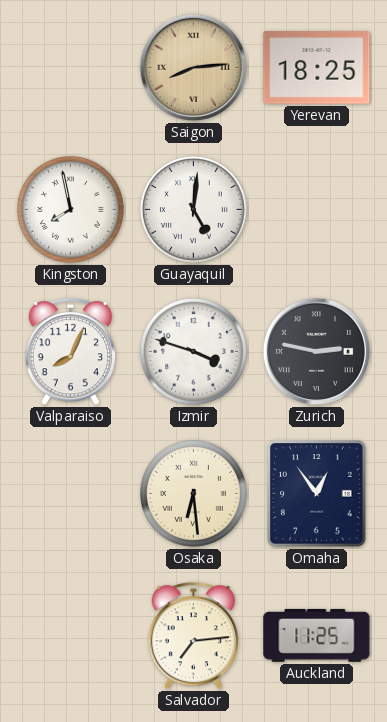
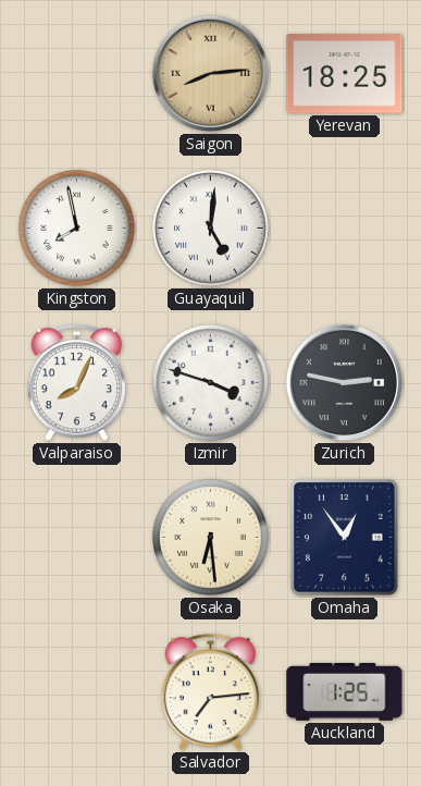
Auckland: 11:25 -> 1:25
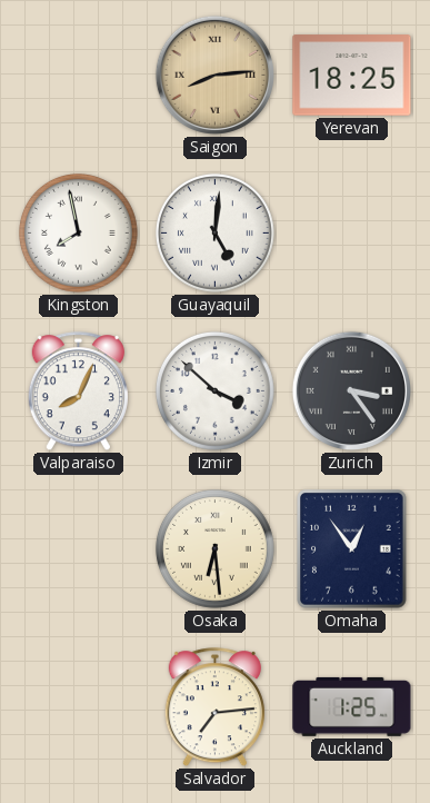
Izmir: 3:48 -> 3:52
Zurich: 2:47 -> 3:24
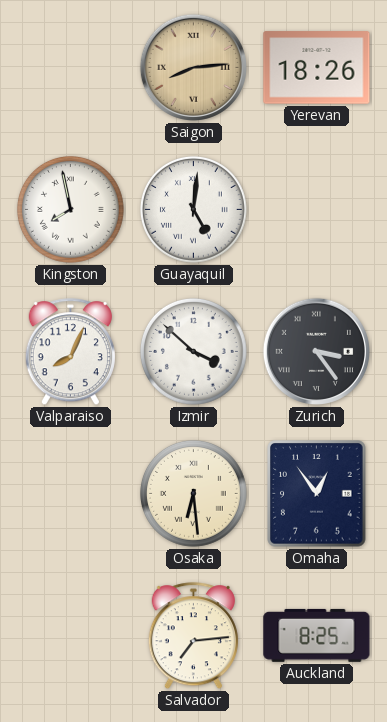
Yerevan: 18:25 -> 18:26
Auckland: 1:25 -> 8:25
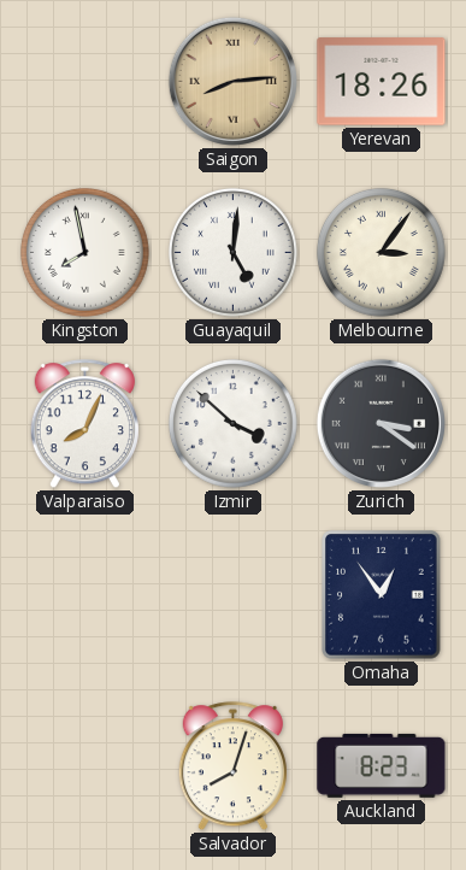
Melbourne: none -> 3:06
Zurich: 3:24 -> 3:21
Osaka: 6:29 -> none
Salvador: 7:14 -> 8:03
Auckland: 8:25 -> 8:23
